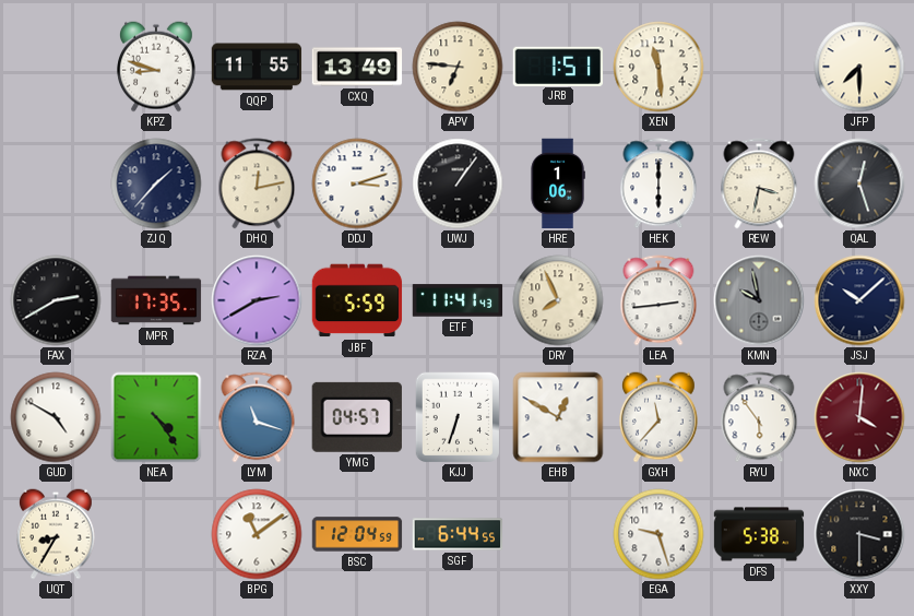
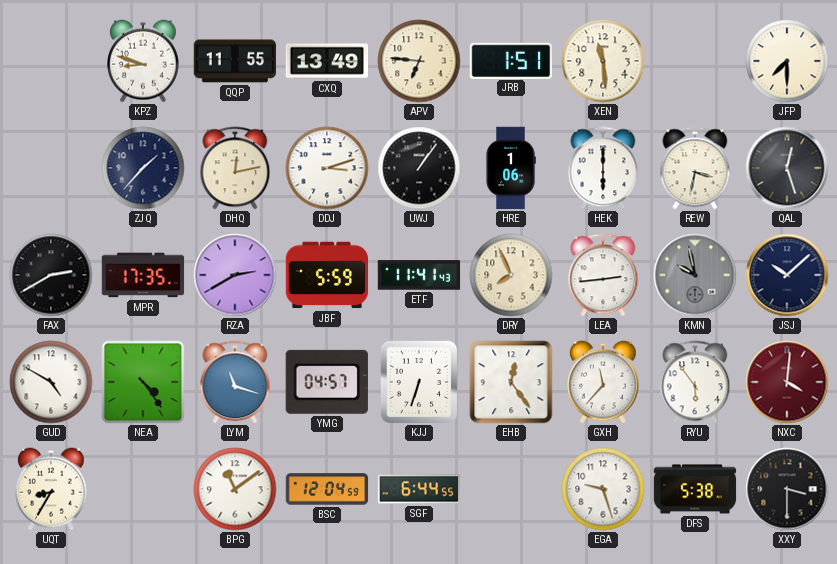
EHB: 12:50 -> 12:24
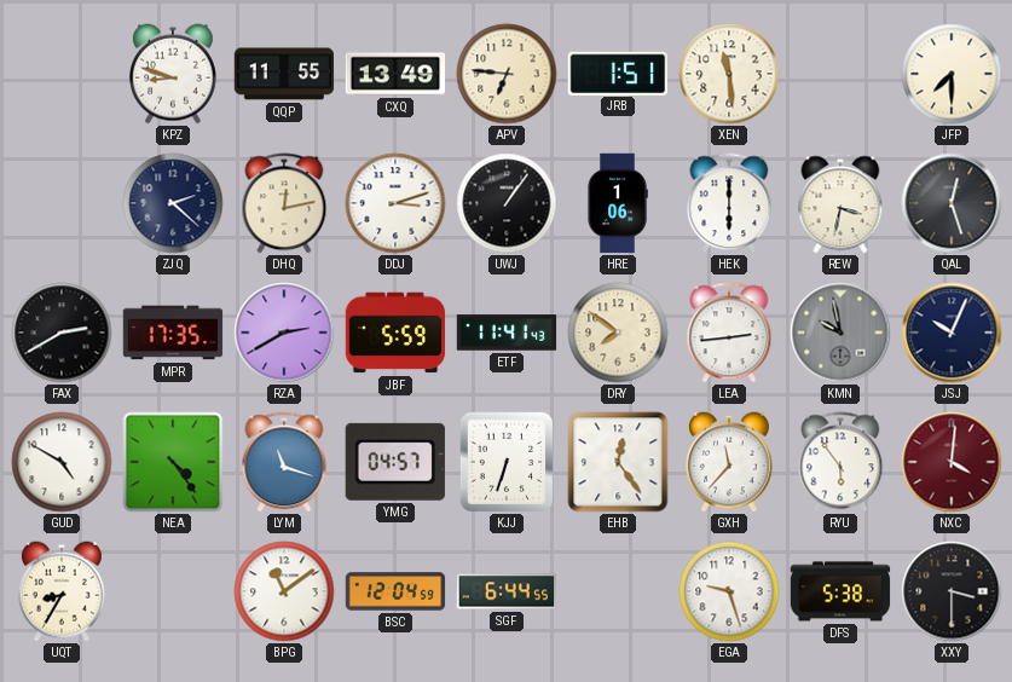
ZJQ: 1:37 -> 2:22
DRY: 7:56 -> 7:51
JSJ: 10:08 -> 10:04
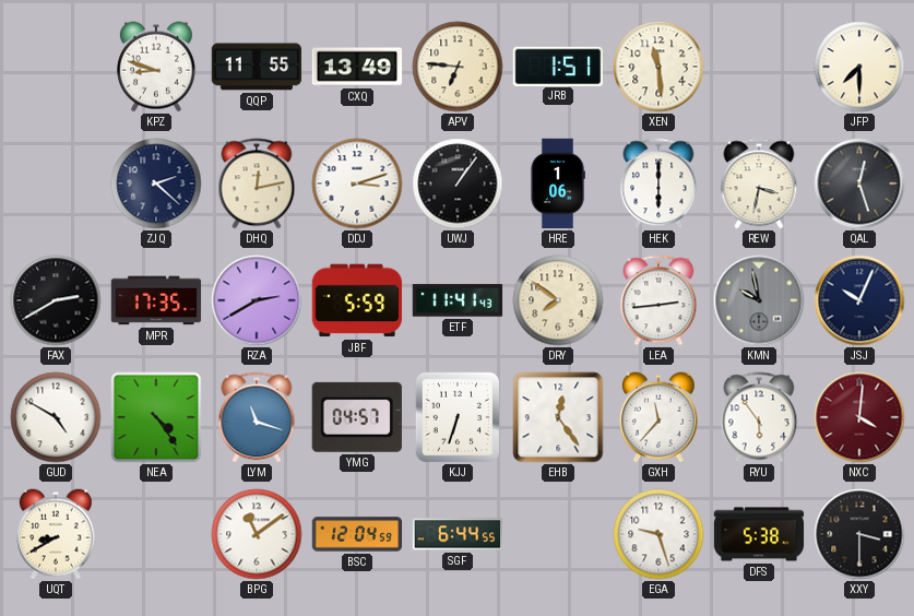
UQT: 8:35 -> 8:40
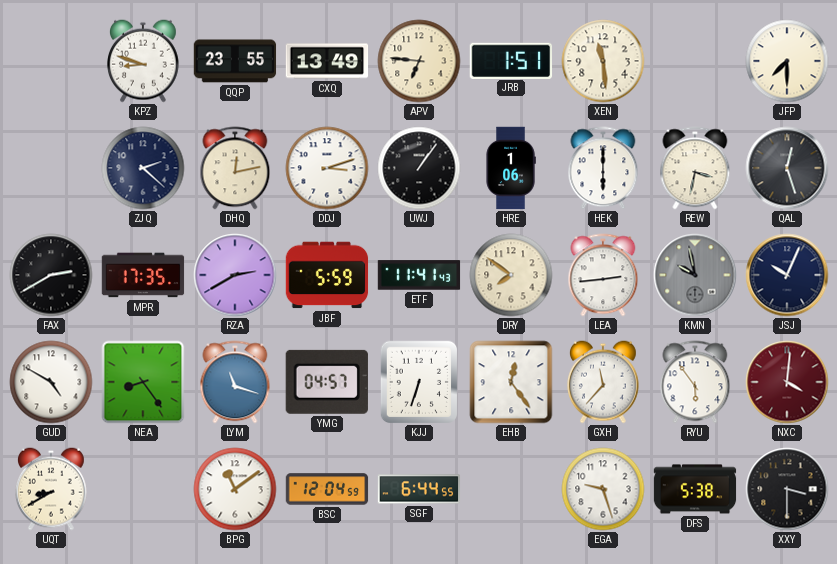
QQP: 11:55 -> 23:55
NEA: 4:24 -> 8:24
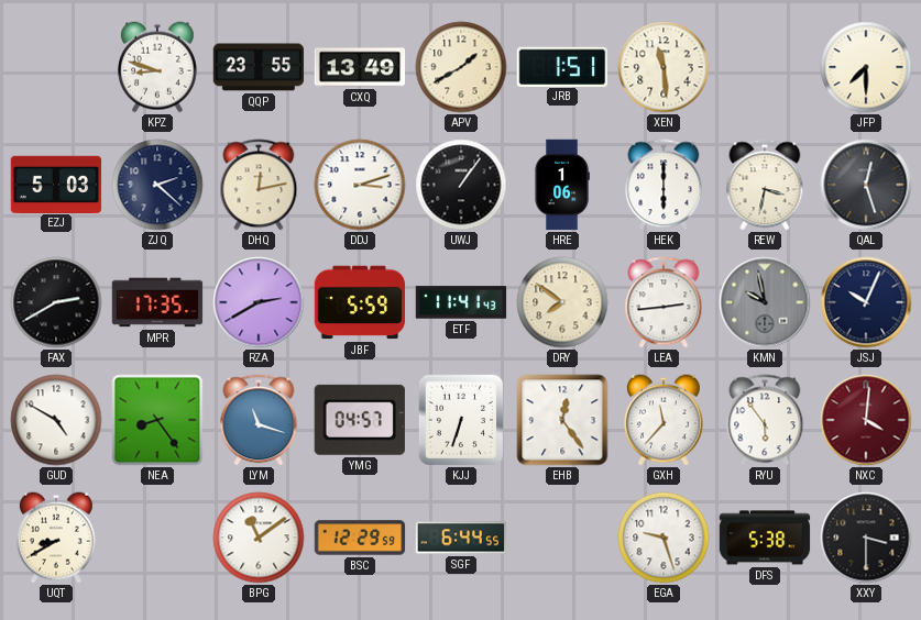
APV: 6:46 -> 1:40
EZJ: none -> 5:03
BSC: 12:04 -> 12:29
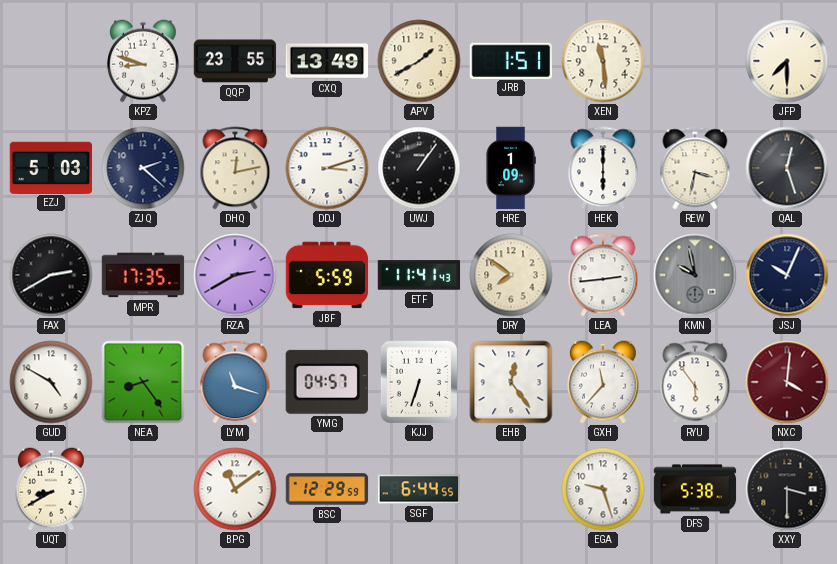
HRE: 1:06 -> 1:09
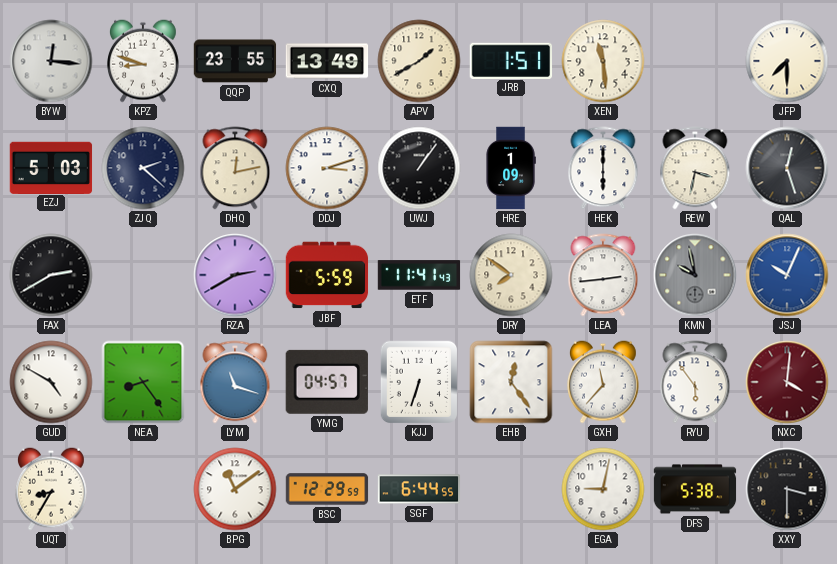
BYW: none -> 12:16
MPR: 17:35 -> none
JSJ dial: navy -> blue
UQT: 8:40 -> 8:35
EGA: 9:27 -> 9:02
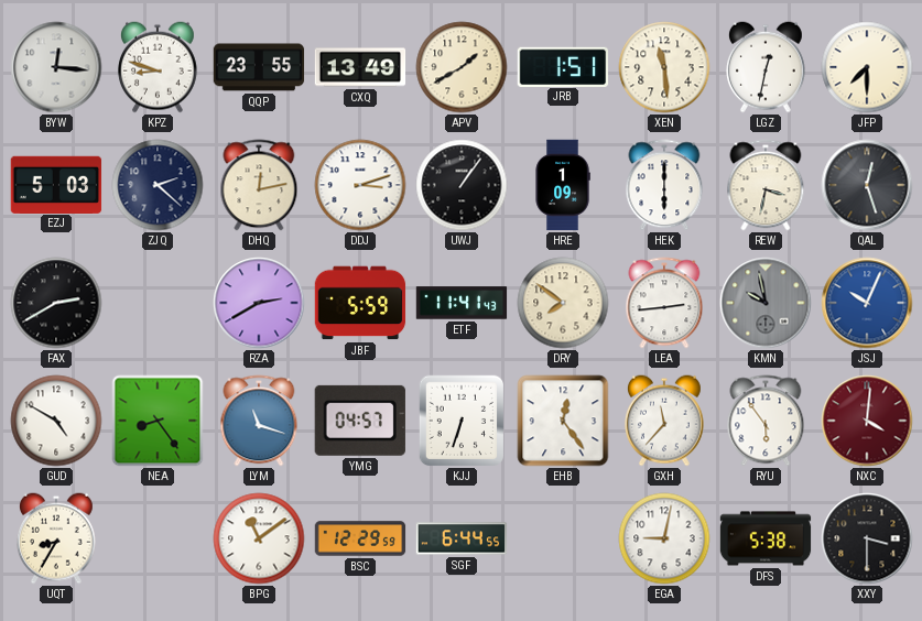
LGZ: none -> 12:32
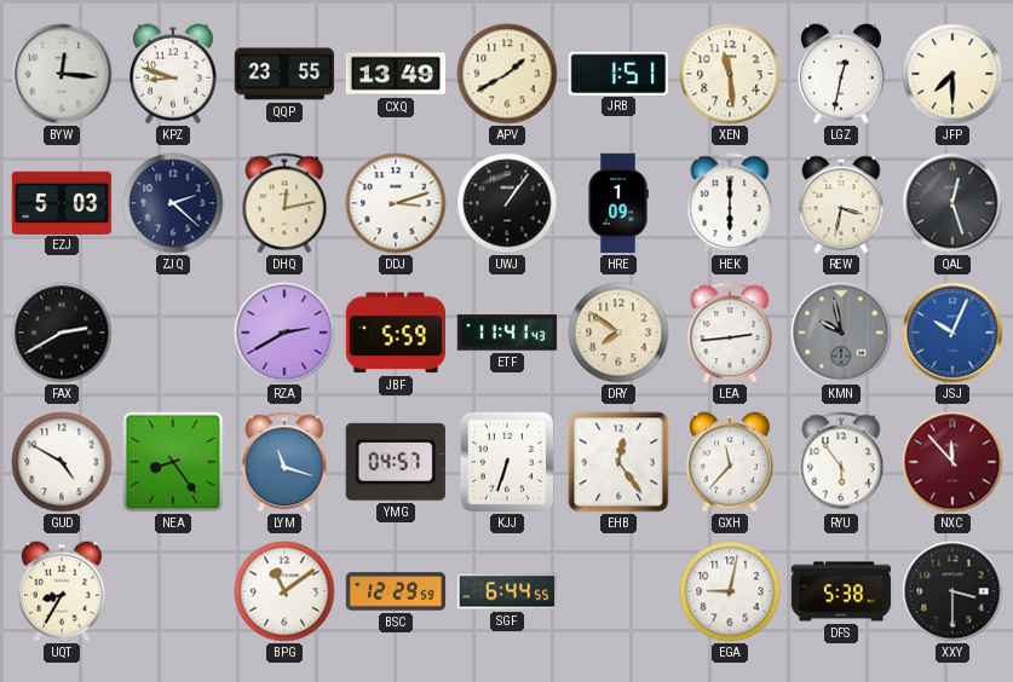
NXC: 4:01 -> 11:53
